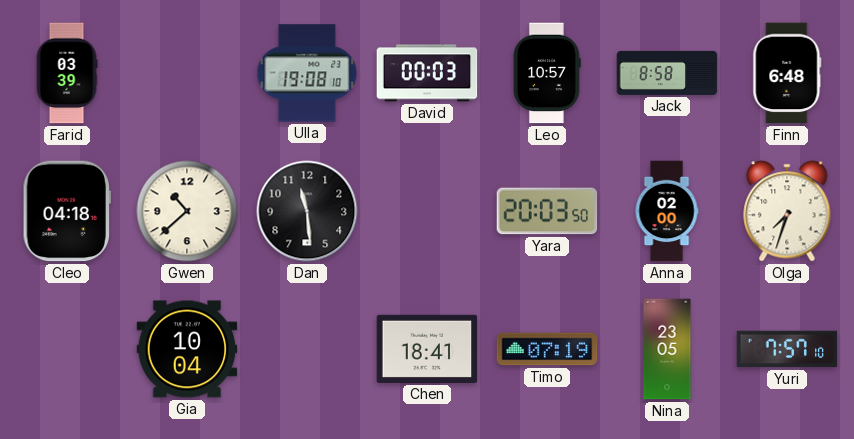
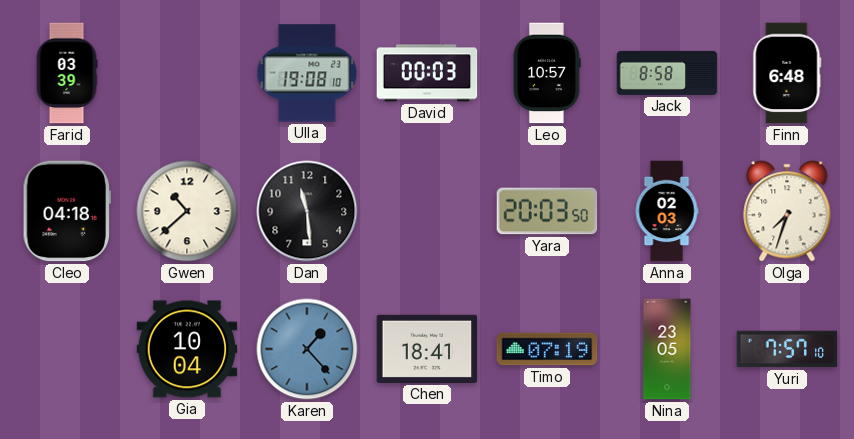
Anna: 02:00 -> 02:03
Karen: none -> 1:23
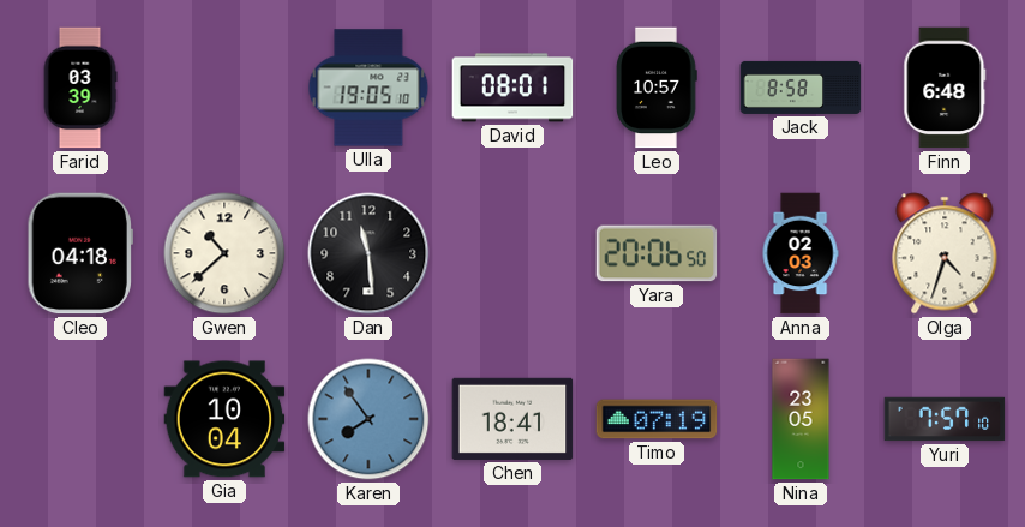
Ulla: 19:08 -> 19:05
David: 00:03 -> 08:01
Yara: 20:03 -> 20:06
Olga: 7:33 -> 4:33
Karen: 1:23 -> 7:54
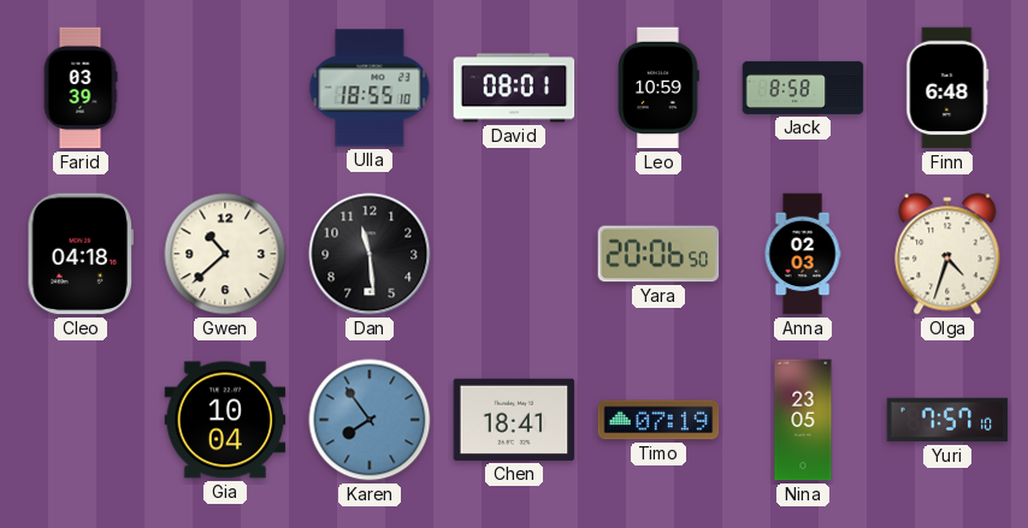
Ulla: 19:05 -> 18:55
Leo: 10:57 -> 10:59
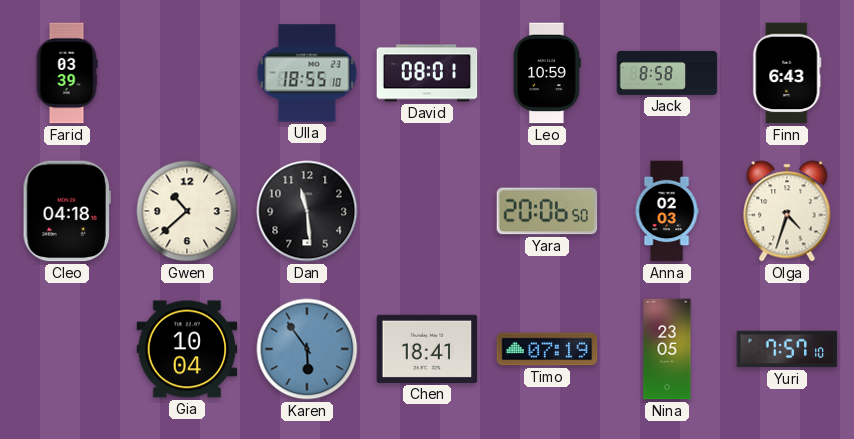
Finn: 6:48 -> 6:43
Karen: 7:54 -> 5:54
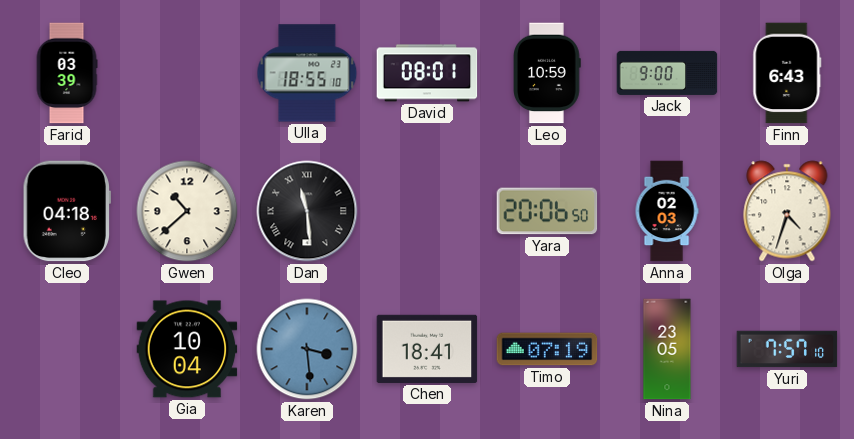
Jack: 8:58 -> 9:00
Dan numerals: Arabic -> Roman
Karen: 5:54 -> 3:29
